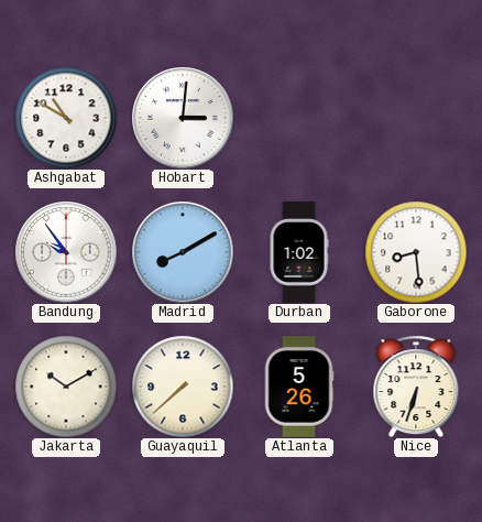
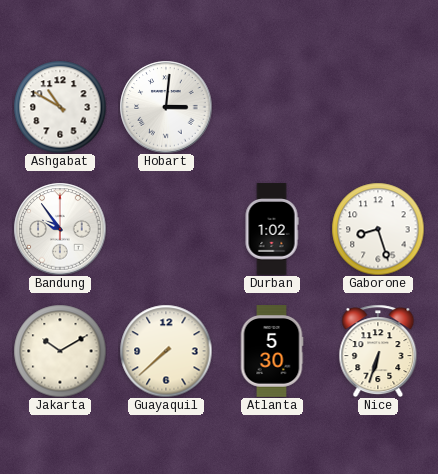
Madrid: 8:10 -> none
Gaborone: 8:29 -> 8:27
Atlanta: 5:26 -> 5:30
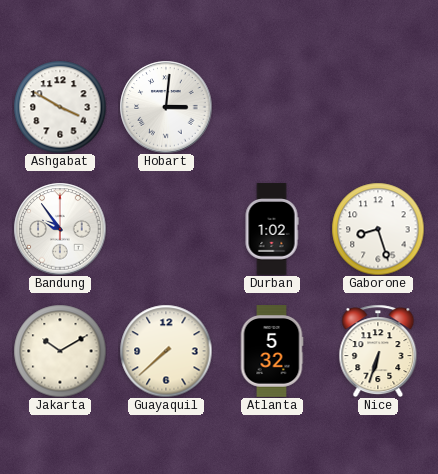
Ashgabat: 10:50 -> 3:50
Atlanta: 5:30 -> 5:32
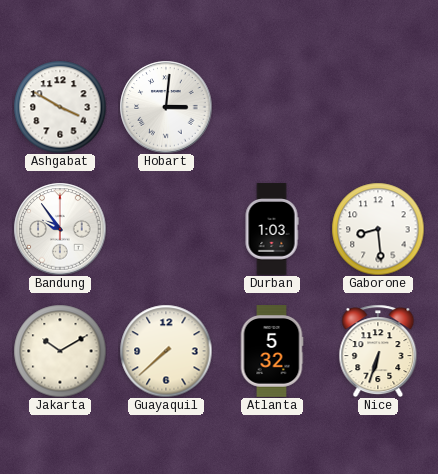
Durban: 1:02 -> 1:03
Gaborone: 8:27 -> 8:29
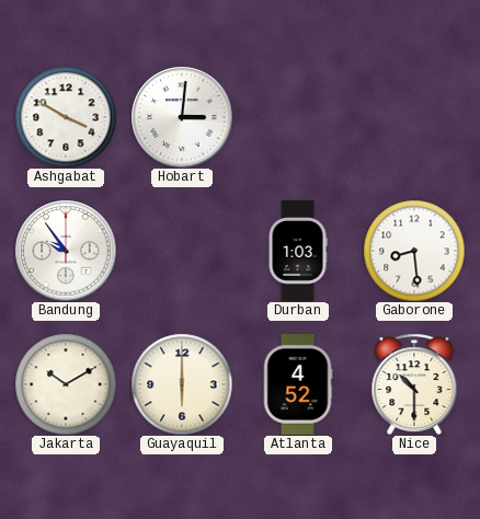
Guayaquil: 7:38 -> 6:00
Atlanta: 5:32 -> 4:52
Nice: 6:33 -> 10:30
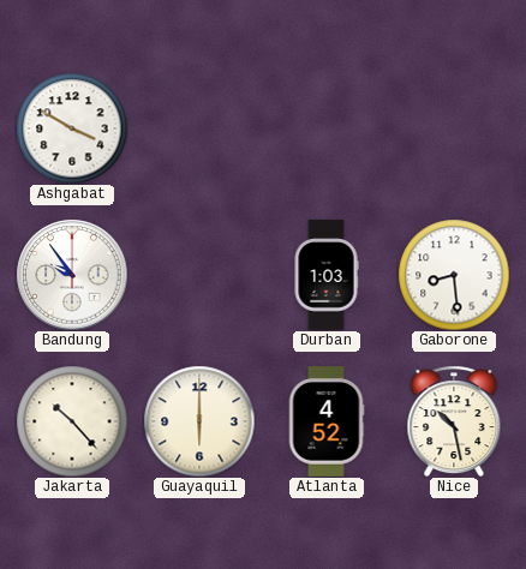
Hobart: 3:01 -> none
Jakarta: 10:10 -> 10:23
Nice: 10:30 -> 10:28
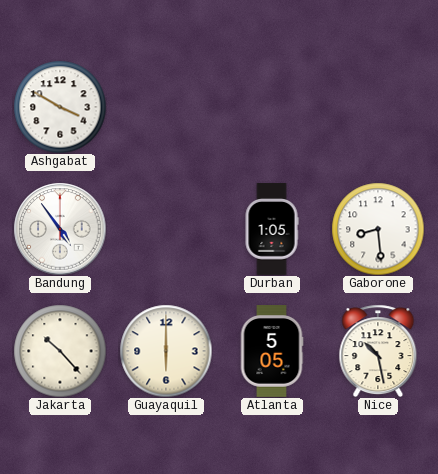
Bandung: 9:54 -> 4:54
Durban: 1:03 -> 1:05
Atlanta: 4:52 -> 5:05
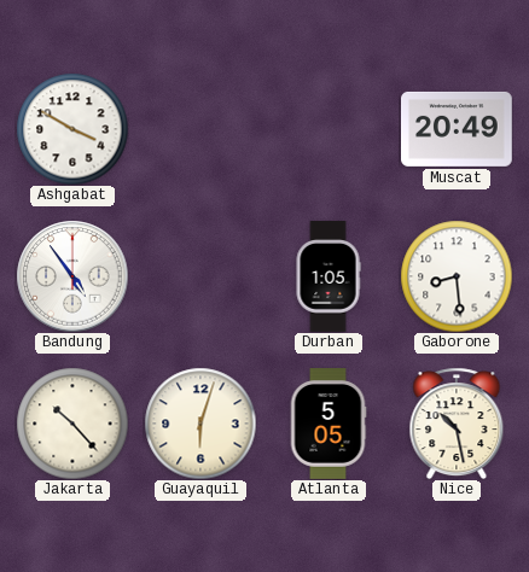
Muscat: none -> 20:49
Guayaquil: 6:00 -> 6:03
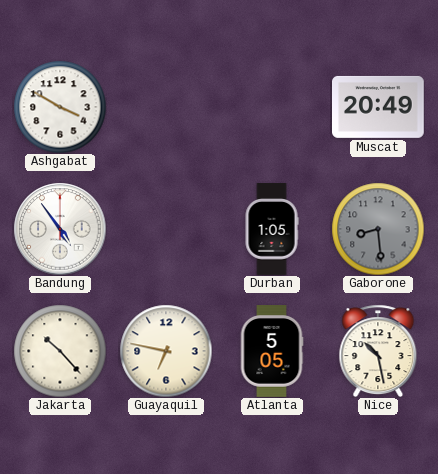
Gaborone dial: white -> grey
Guayaquil: 6:03 -> 6:47
